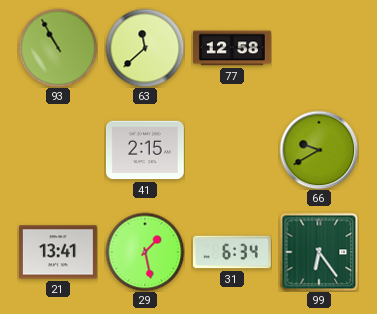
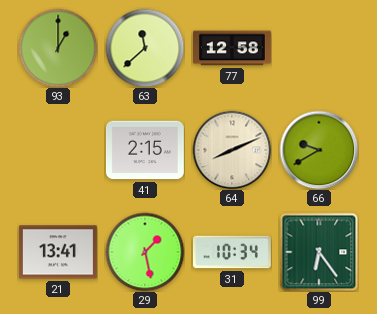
93: 10:55 -> 1:00
64: none -> 8:11
31: 6:34 -> 10:34
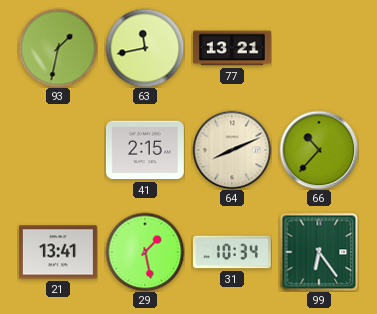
93: 1:00 -> 1:32
63: 11:38 -> 11:43
77: 12:58 -> 13:21
66: 9:40 -> 10:37
